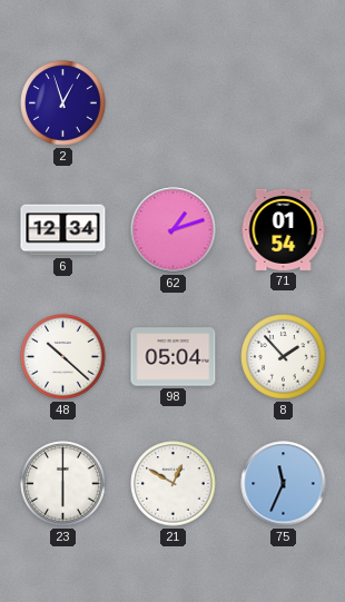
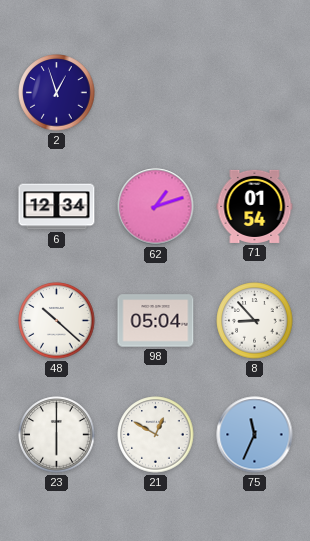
8: 1:53 -> 8:53
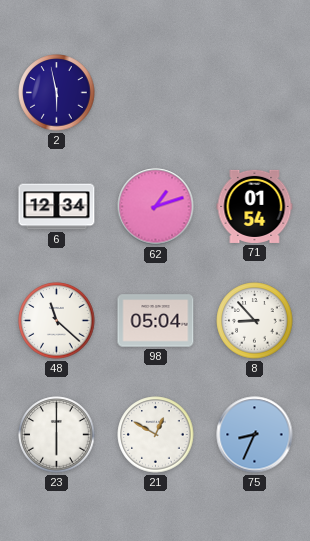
2: 12:57 -> 5:58
48: 10:22 -> 11:22
75: 11:34 -> 8:34
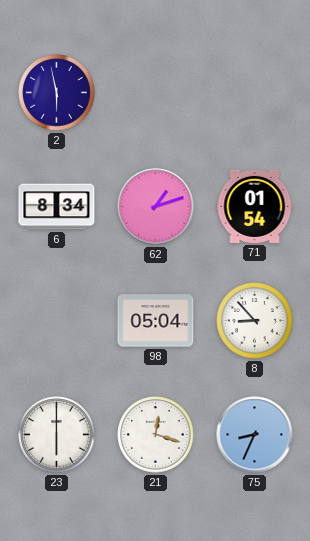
6: 12:34 -> 8:34
48: 11:22 -> none
21: 12:50 -> 12:18
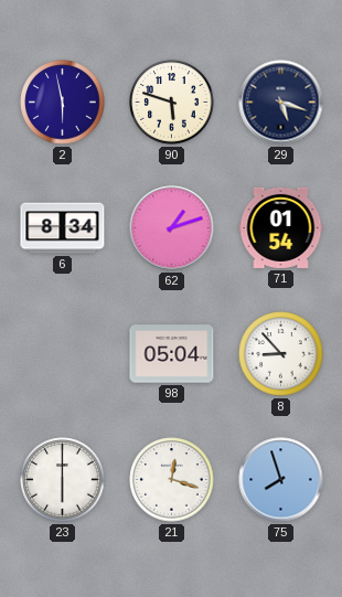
90: none -> 5:48
29: none -> 5:18
75: 8:34 -> 7:57
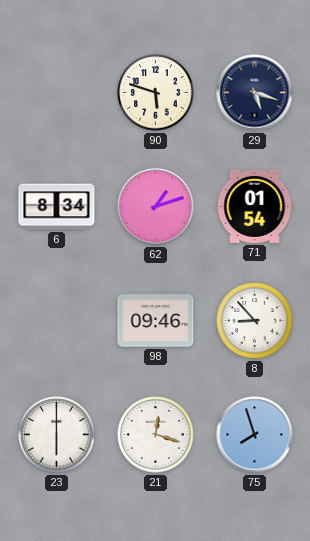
2: 5:58 -> none
98: 05:04 -> 09:46
